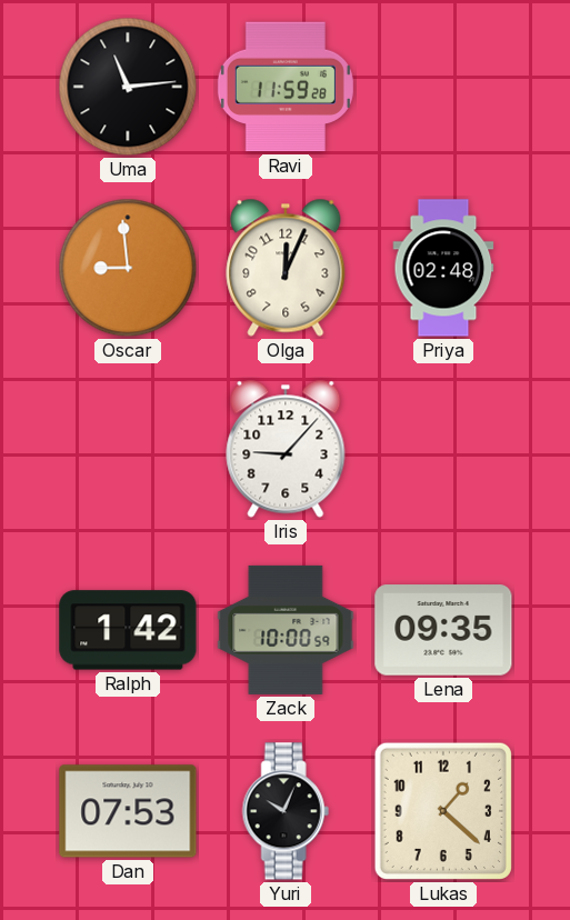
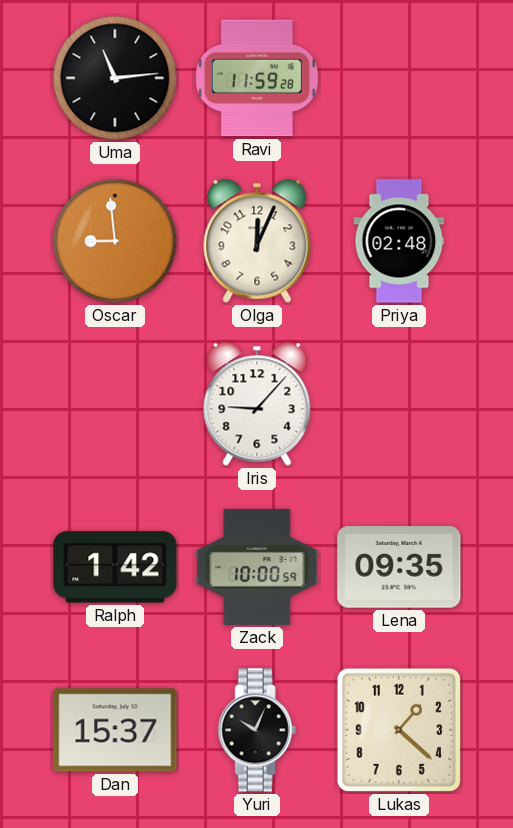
Dan: 07:53 -> 15:37
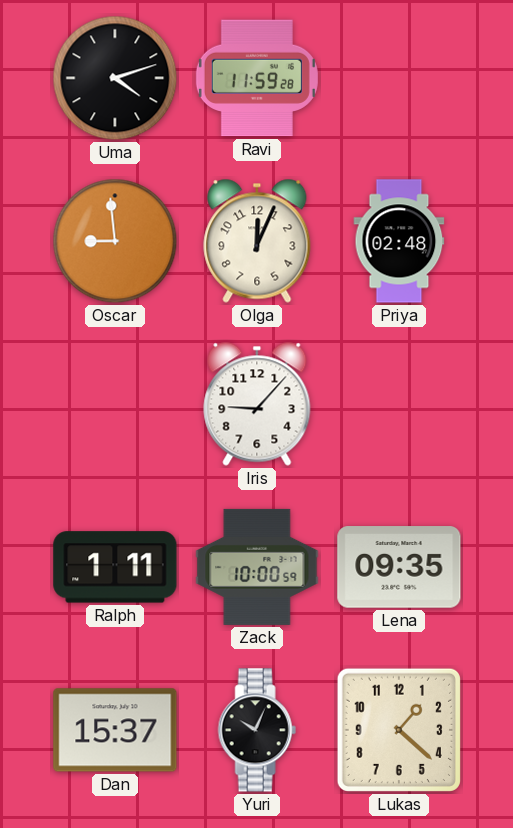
Uma: 11:14 -> 4:12
Ralph: 1:42 -> 1:11
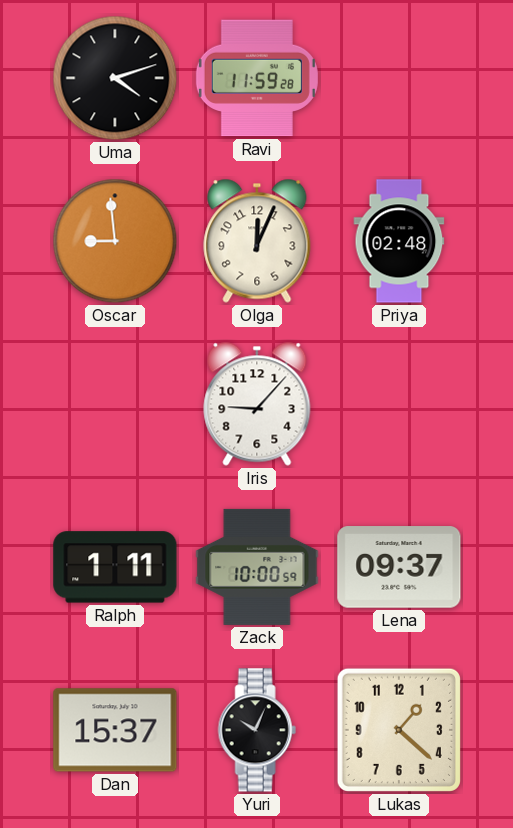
Lena: 09:35 -> 09:37
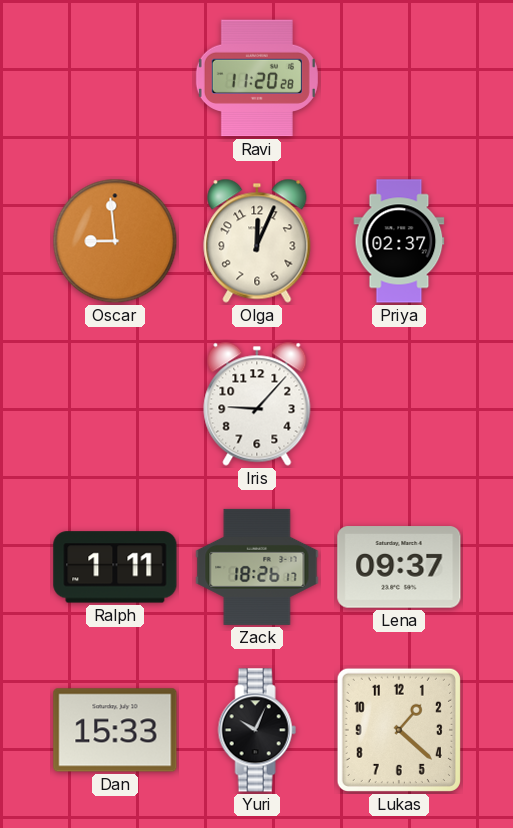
Uma: 4:12 -> none
Ravi: 11:59 -> 11:20
Priya: 02:48 -> 02:37
Zack: 10:00 -> 18:26
Dan: 15:37 -> 15:33
